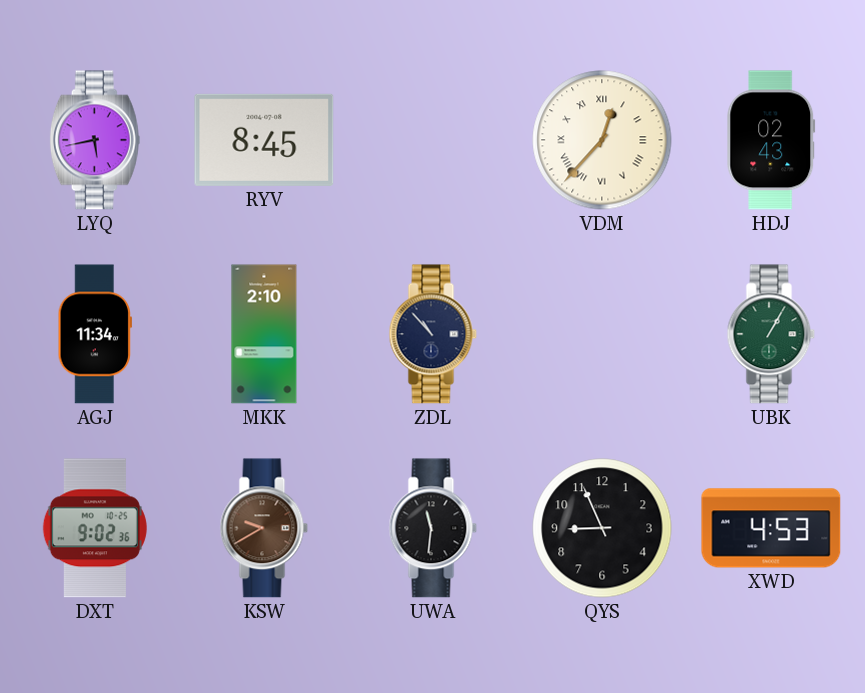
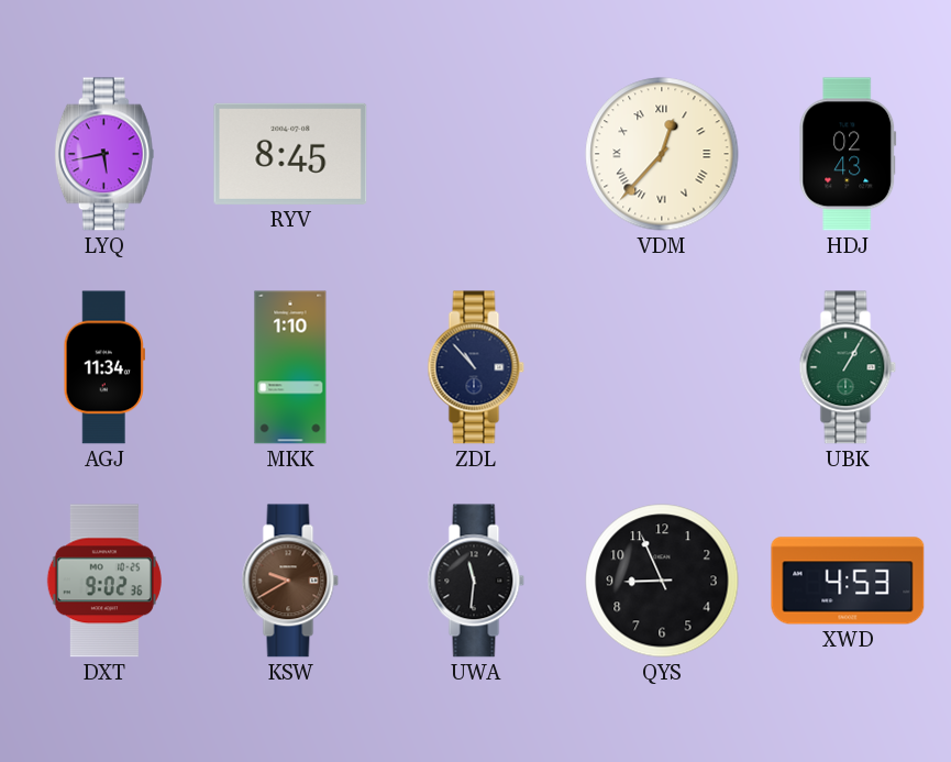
MKK: 2:10 -> 1:10
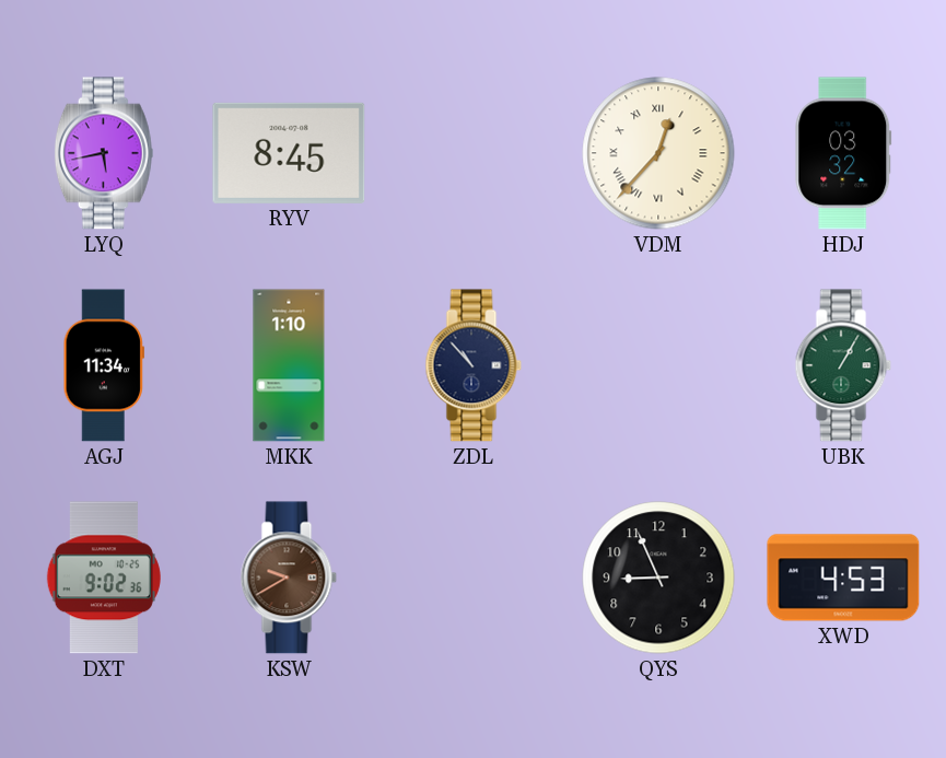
HDJ: 02:43 -> 03:32
UWA: 11:31 -> none
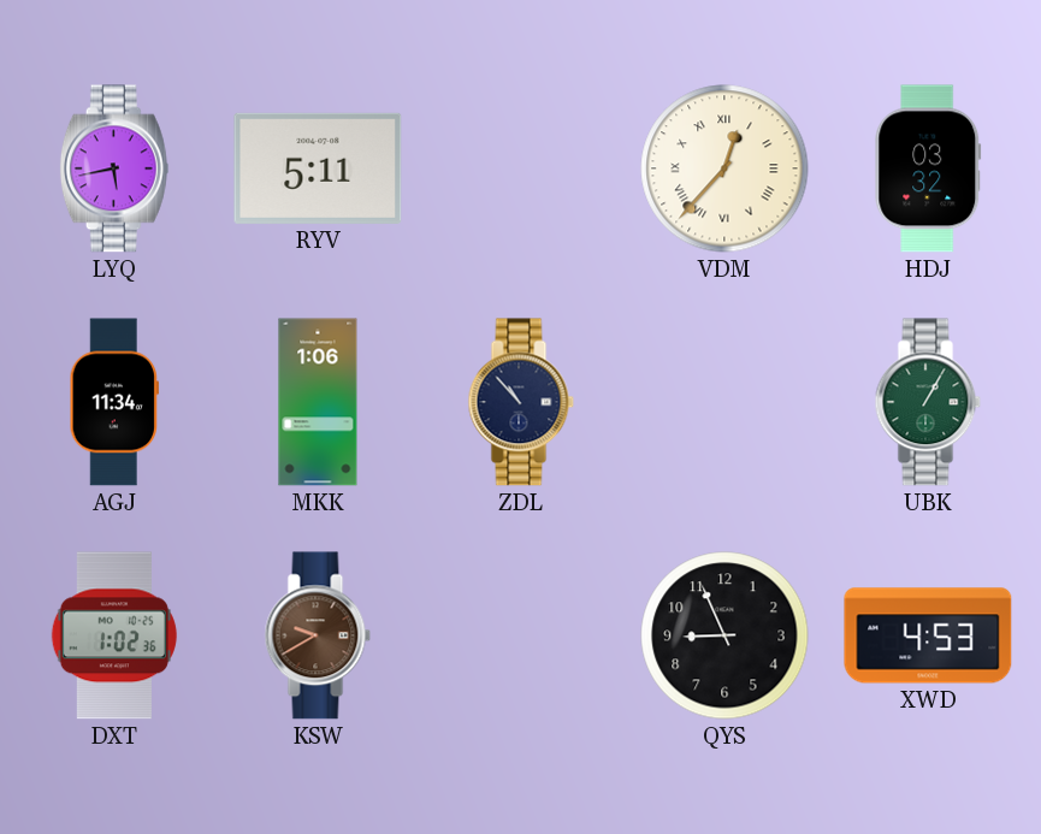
RYV: 8:45 -> 5:11
MKK: 1:10 -> 1:06
DXT: 9:02 -> 1:02
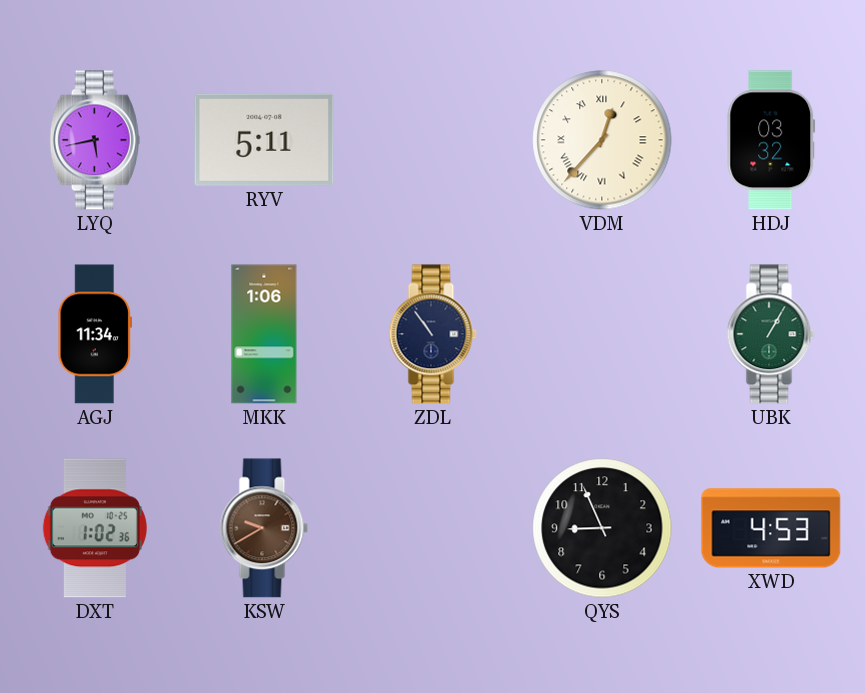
ZDL: 10:53 -> 10:54
